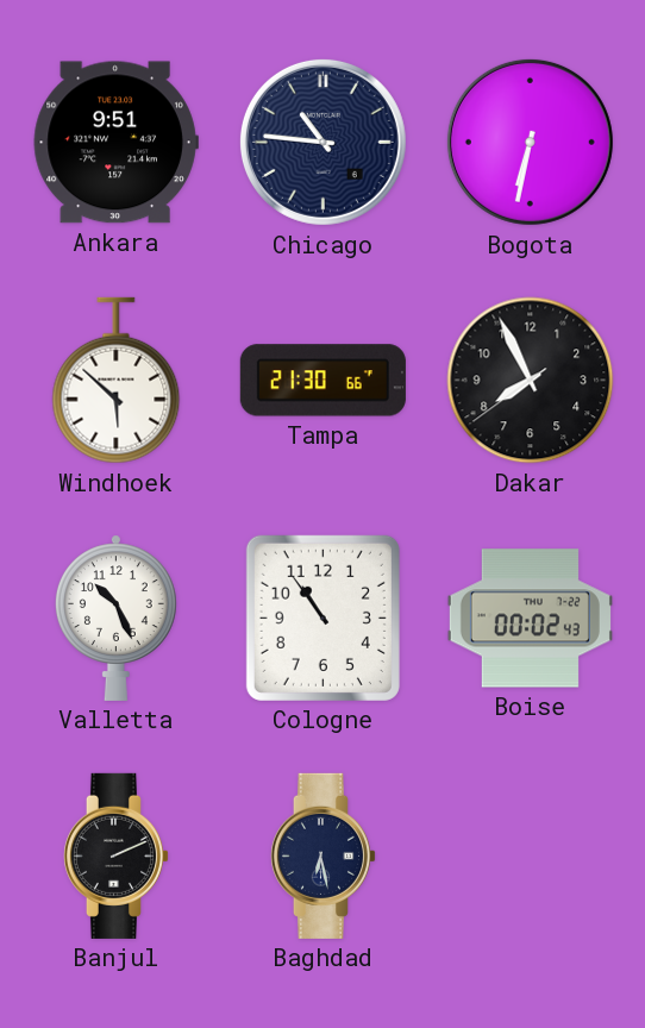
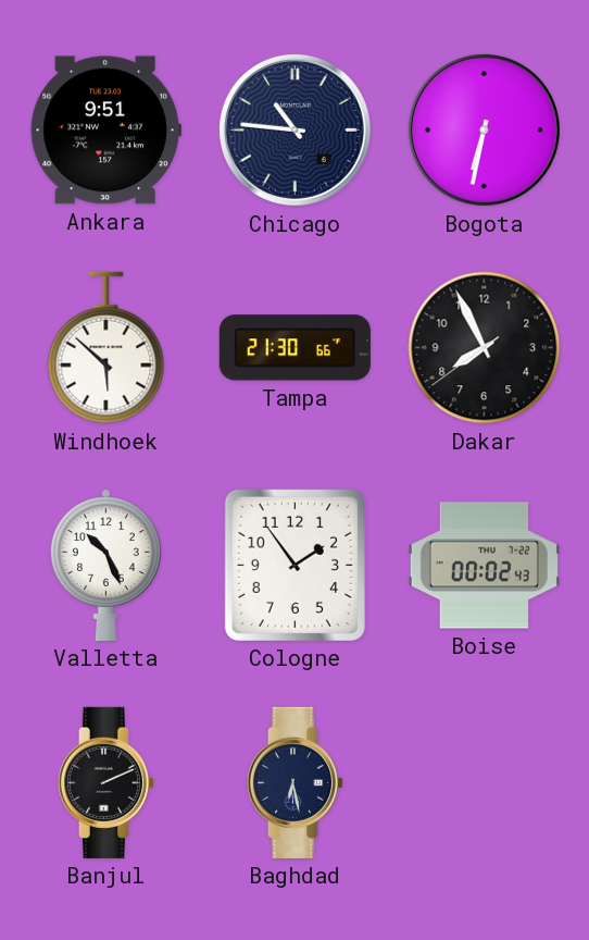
Cologne: 10:54 -> 1:54
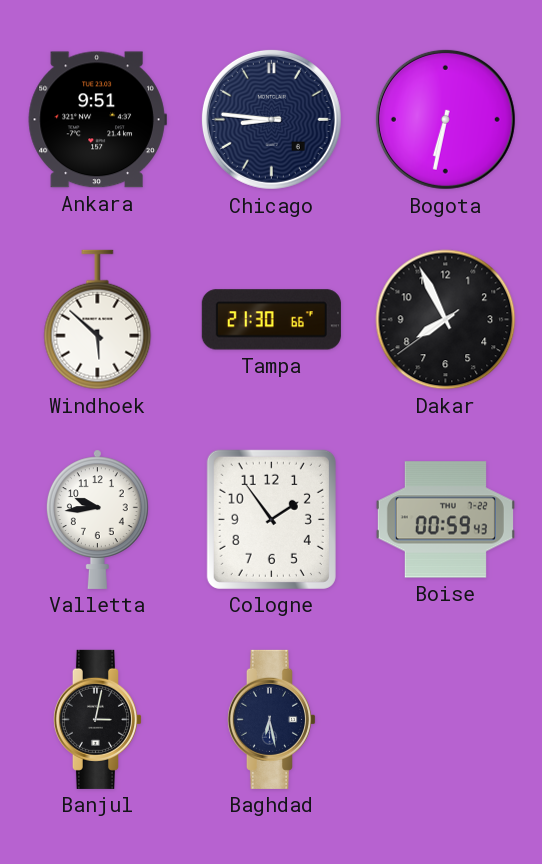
Chicago: 10:46 -> 8:46
Valletta: 10:26 -> 9:44
Boise: 00:02 -> 00:59
Banjul: 2:11 -> 3:02
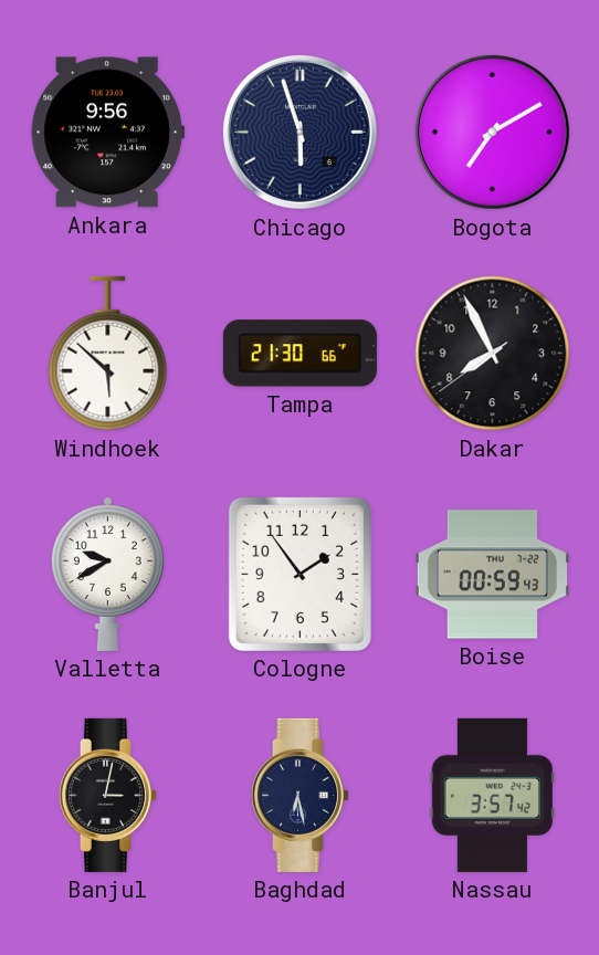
Ankara: 9:51 -> 9:56
Chicago: 8:46 -> 5:57
Bogota: 6:32 -> 7:10
Valletta: 9:44 -> 9:40
Nassau: none -> 3:57
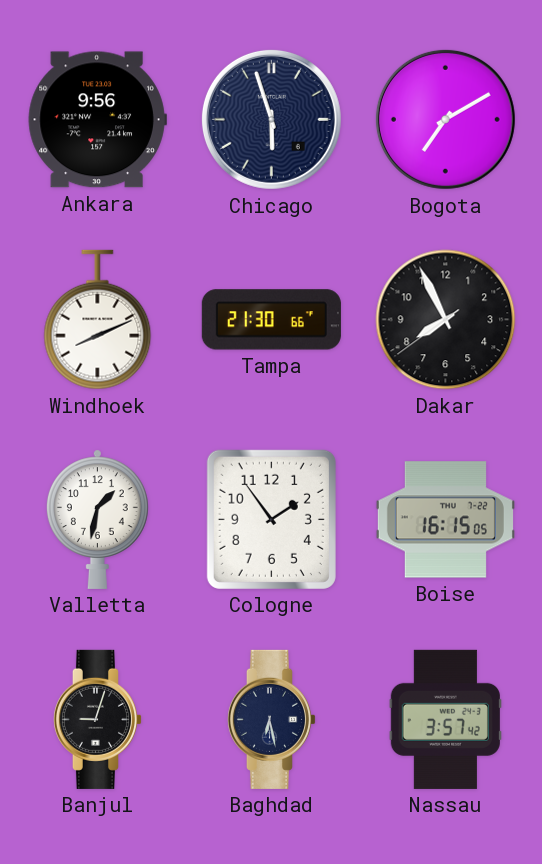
Windhoek: 5:52 -> 8:11
Valletta: 9:40 -> 1:32
Boise: 00:59 -> 16:15
Banjul: 3:02 -> 9:03
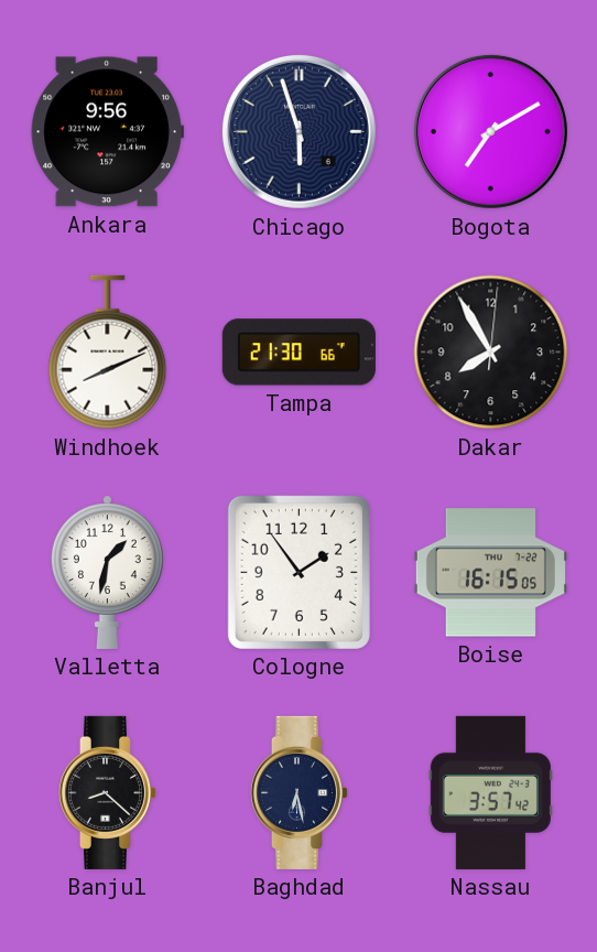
Dakar: 7:55:39 -> 7:55:01
Banjul: 9:03 -> 8:22
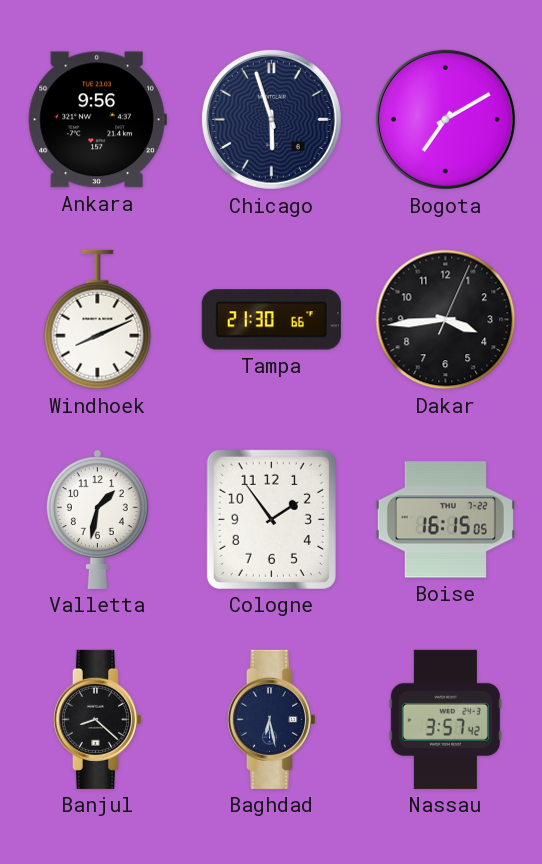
Dakar: 7:55 -> 3:44
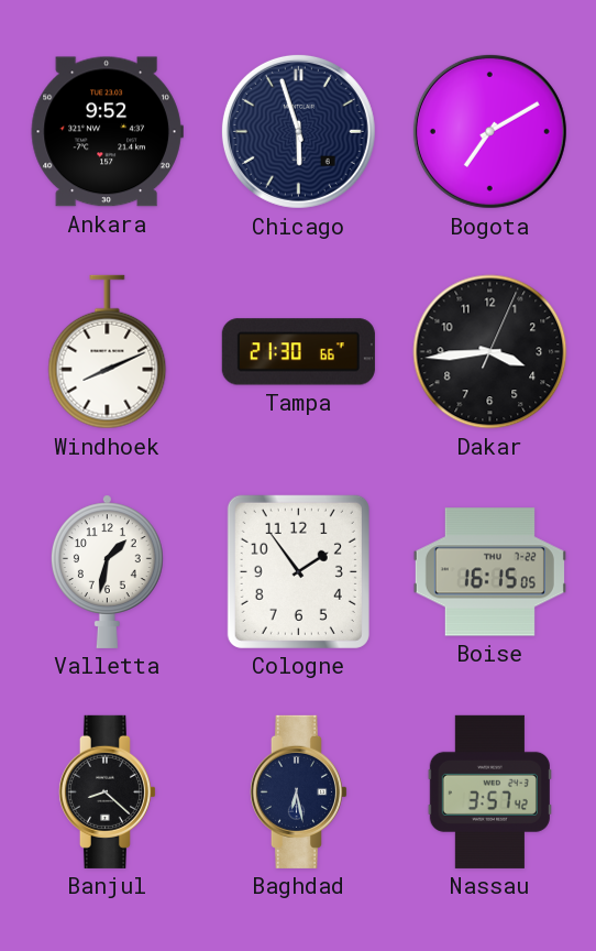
Ankara: 9:56 -> 9:52
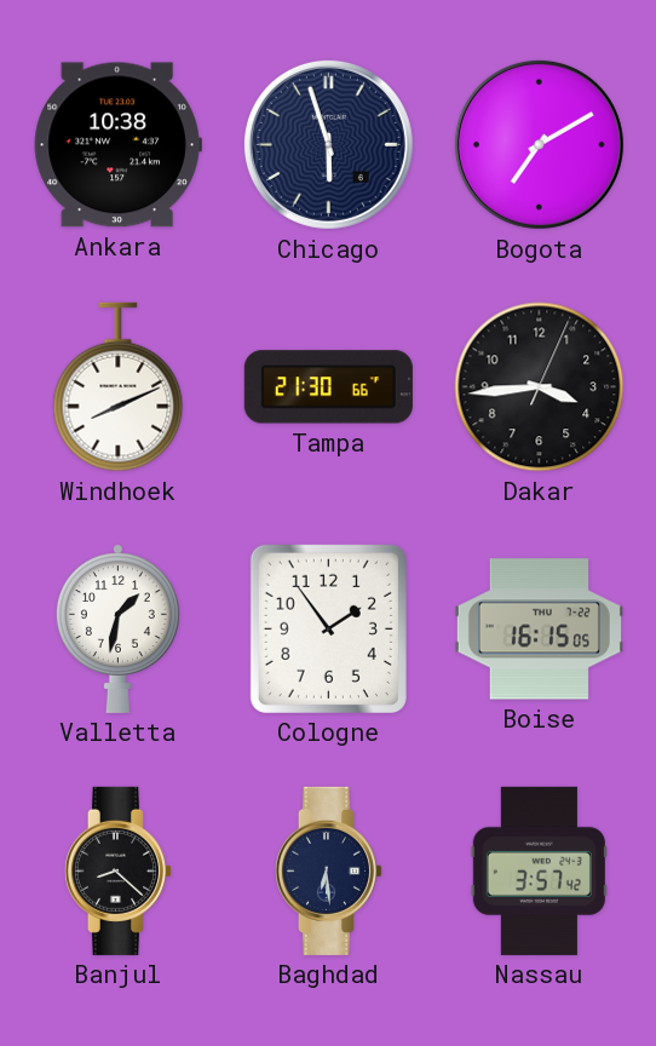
Ankara: 9:52 -> 10:38
Baghdad: 6:28 -> 6:29
